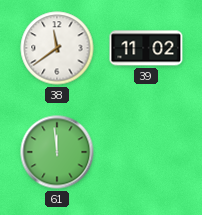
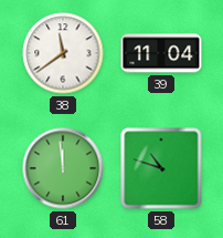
39: 11:02 -> 11:04
58: none -> 10:48
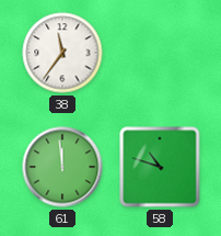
38: 11:39 -> 11:36
39: 11:04 -> none
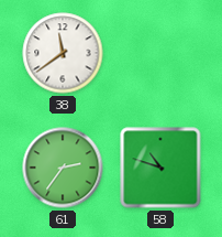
38: 11:36 -> 11:39
61: 11:59 -> 2:36
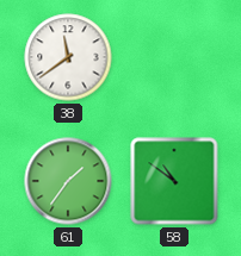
61: 2:36 -> 1:36
58: 10:48 -> 10:51
